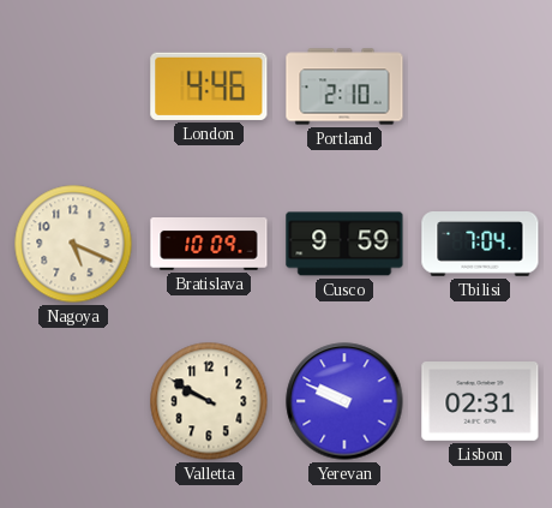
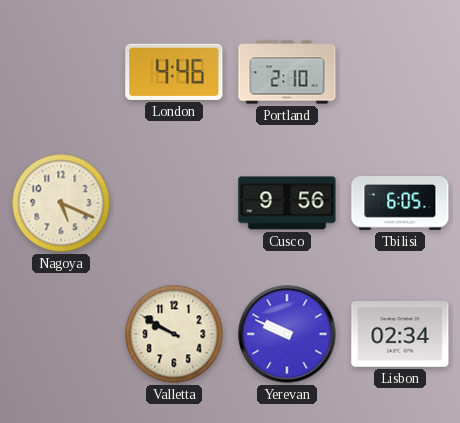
Bratislava: 10:09 -> none
Cusco: 9:59 -> 9:56
Tbilisi: 7:04 -> 6:05
Lisbon: 02:31 -> 02:34
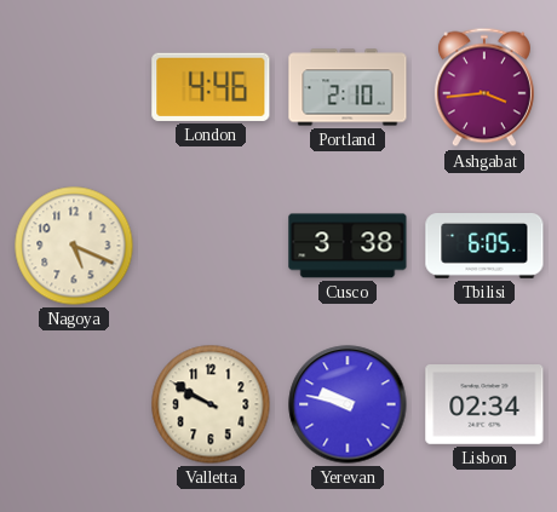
Ashgabat: none -> 3:44
Cusco: 9:56 -> 3:38
Yerevan: 9:49 -> 9:47
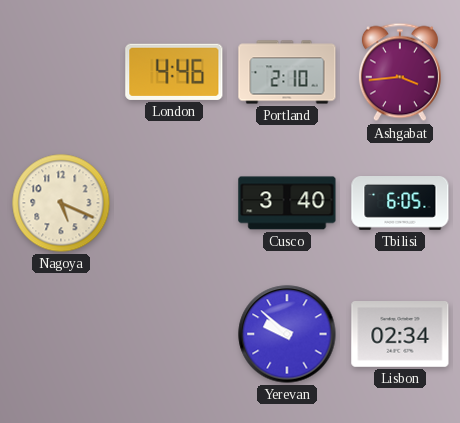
Cusco: 3:38 -> 3:40
Valletta: 9:50 -> none
Yerevan: 9:47 -> 9:52
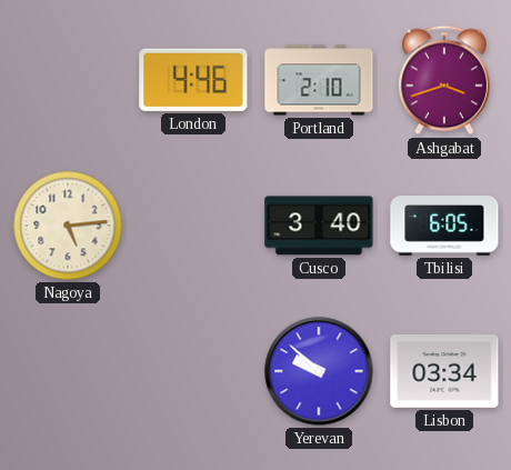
Ashgabat: 3:44 -> 3:42
Nagoya: 5:19 -> 5:14
Lisbon: 02:34 -> 03:34
